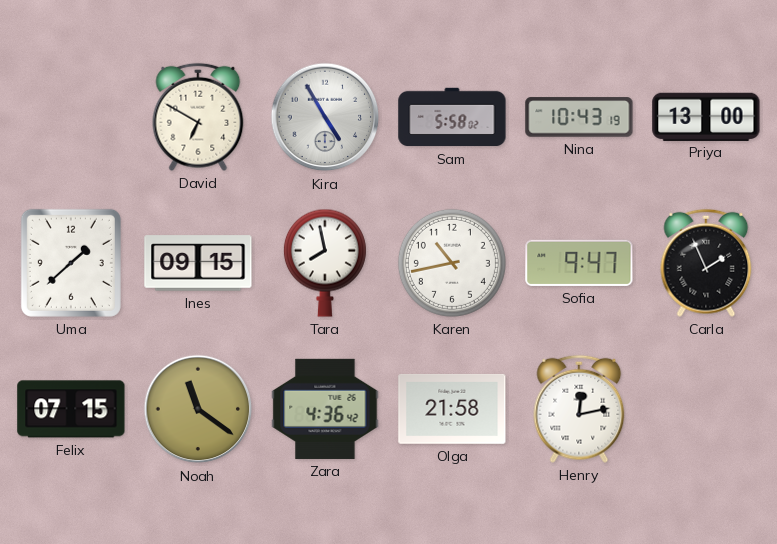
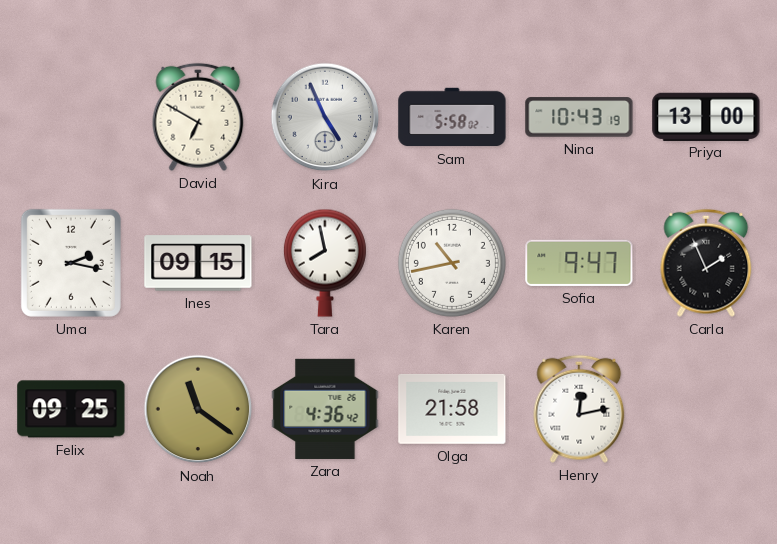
Kira: 4:55 -> 4:56
Uma: 1:38 -> 2:17
Felix: 07:15 -> 09:25
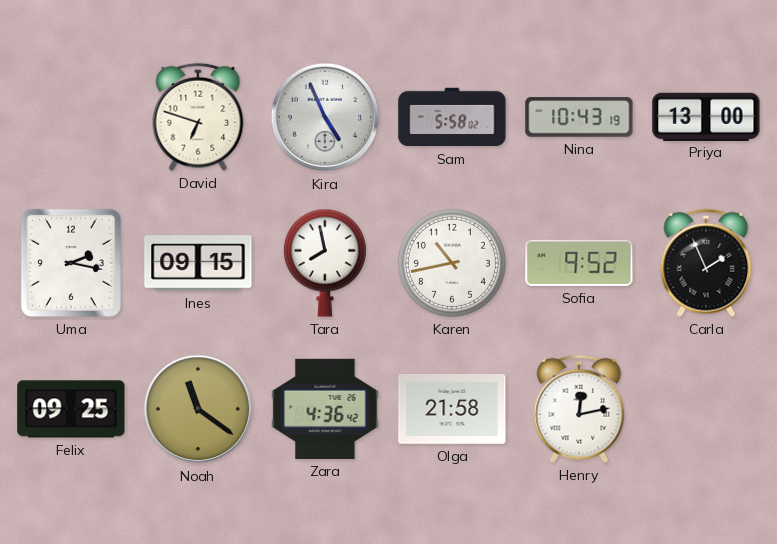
David: 6:50 -> 6:48
Sofia: 9:47 -> 9:52
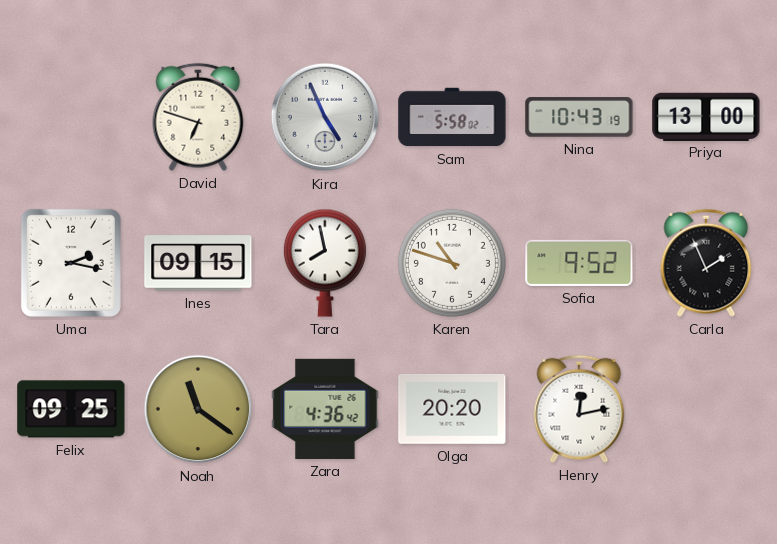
Karen: 10:43 -> 10:48
Olga: 21:58 -> 20:20
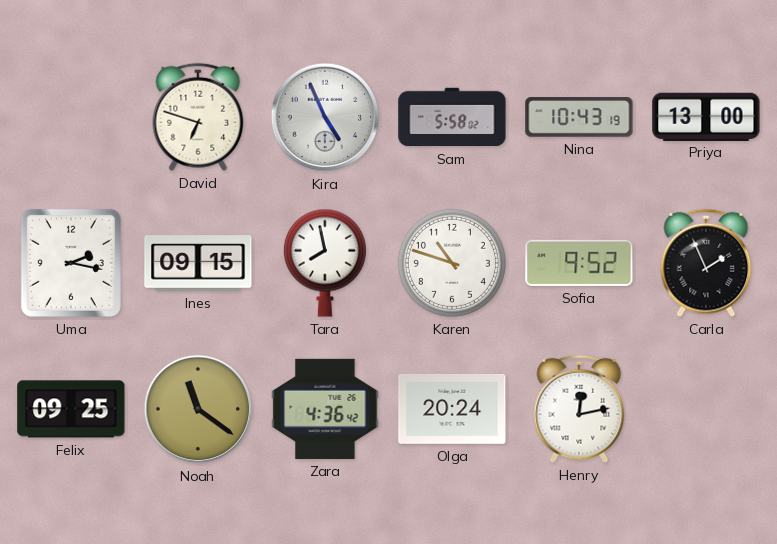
Olga: 20:20 -> 20:24
